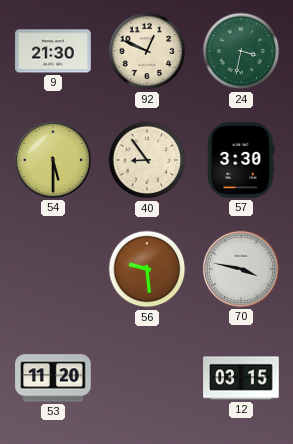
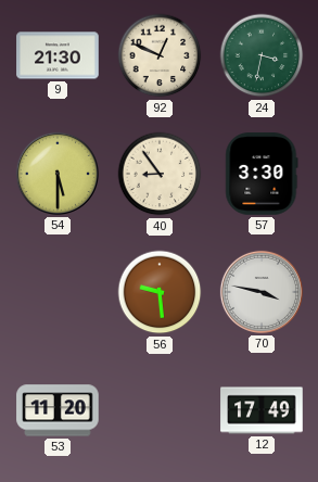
12: 03:15 -> 17:49
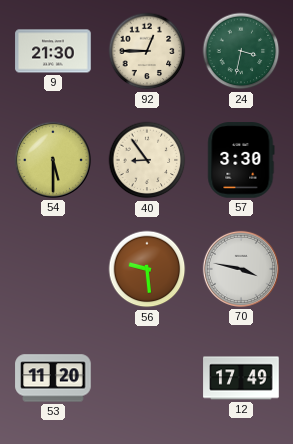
92: 12:49 -> 12:45
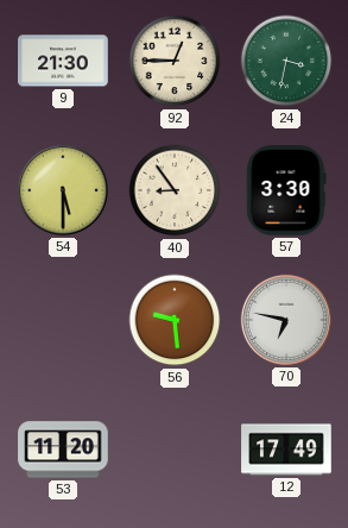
70: 3:47 -> 6:47
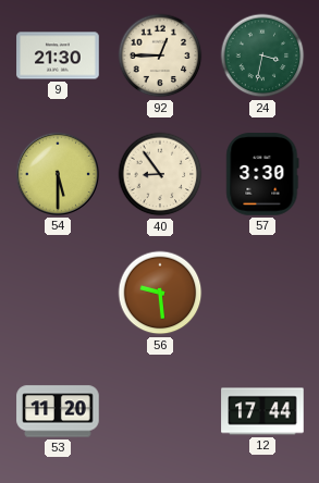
70: 6:47 -> none
12: 17:49 -> 17:44
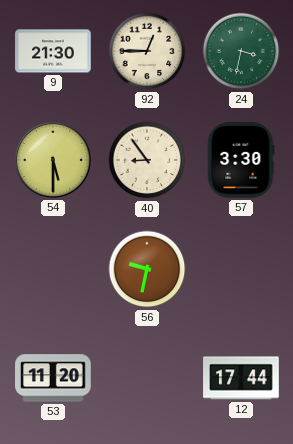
56: 9:29 -> 9:32
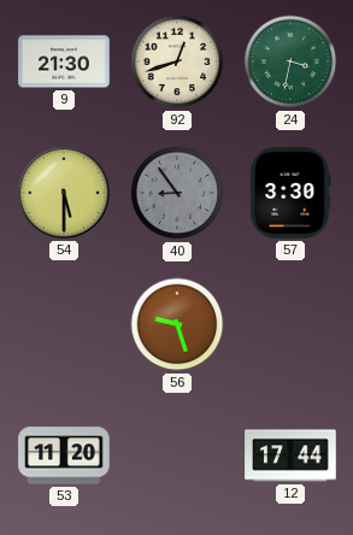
92: 12:45 -> 12:42
40 dial: cream -> grey
56: 9:32 -> 9:27
